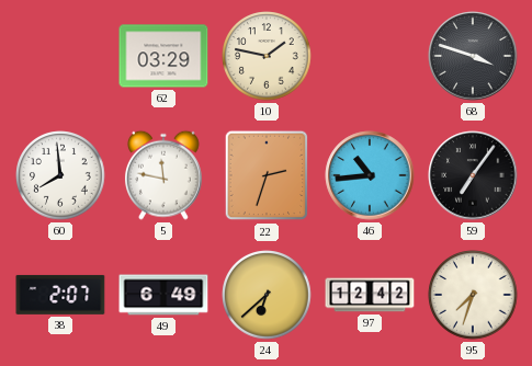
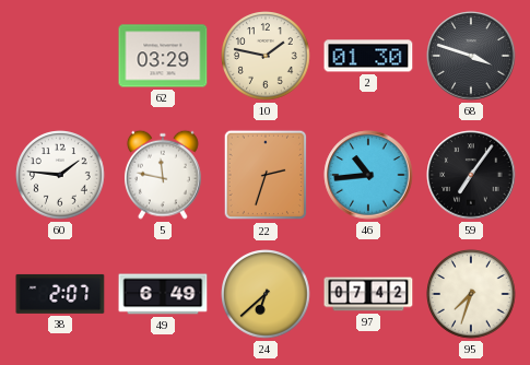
2: none -> 01:30
60: 7:59 -> 1:46
97: 12:42 -> 07:42
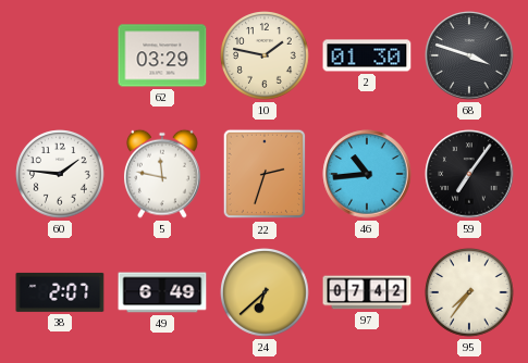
95: 7:33 -> 7:36
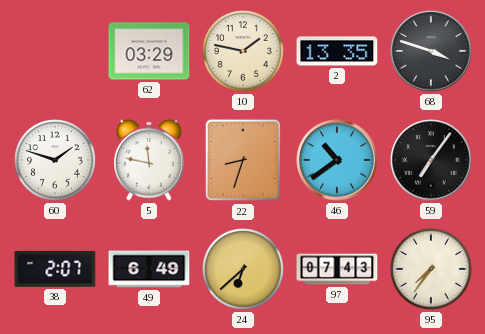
2: 01:30 -> 13:35
60: 1:46 -> 1:48
22: 2:33 -> 8:33
46: 10:44 -> 10:39
97: 07:42 -> 07:43
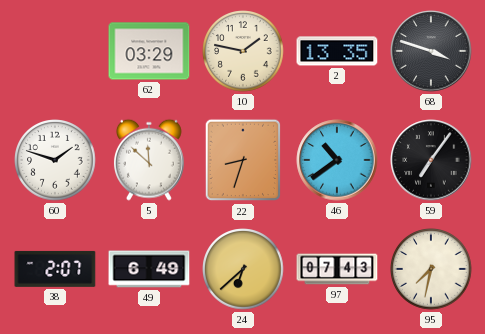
5: 11:47 -> 11:52
95: 7:36 -> 7:32
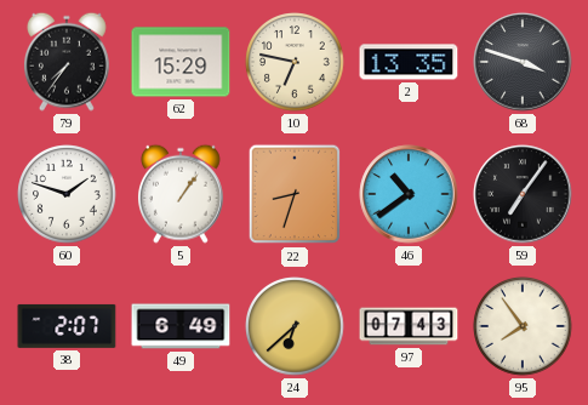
79: none -> 7:36
62: 03:29 -> 15:29
10: 1:47 -> 6:47
5: 11:52 -> 1:06
95: 7:32 -> 7:54
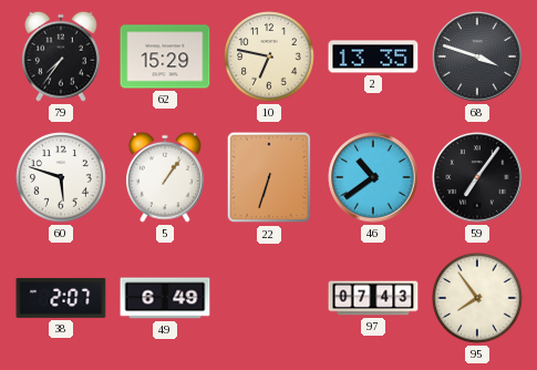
60: 1:48 -> 5:48
22: 8:33 -> 6:33
24: 6:38 -> none
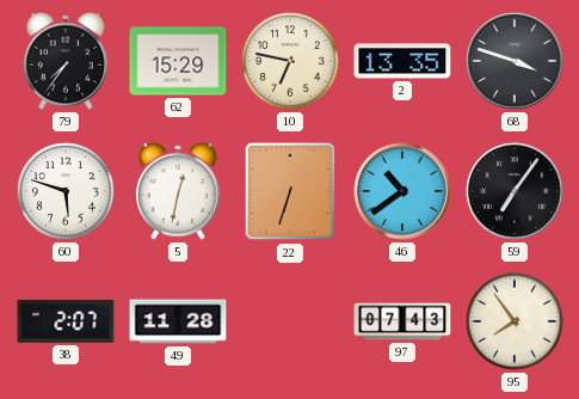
5: 1:06 -> 12:32
49: 6:49 -> 11:28
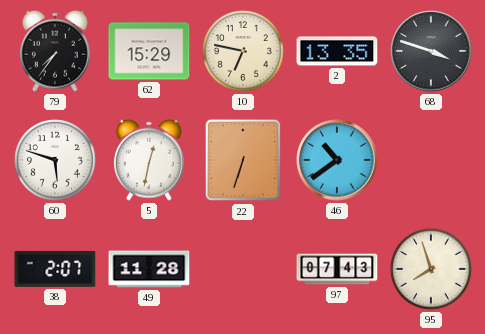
59: 7:06 -> none
95: 7:54 -> 7:57
